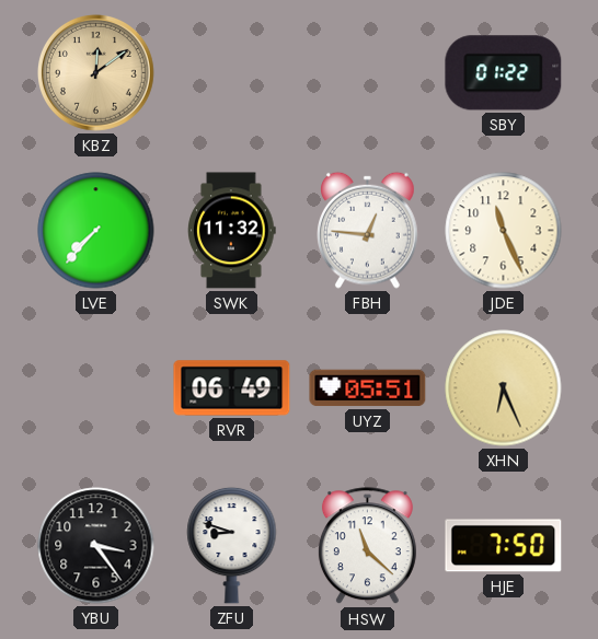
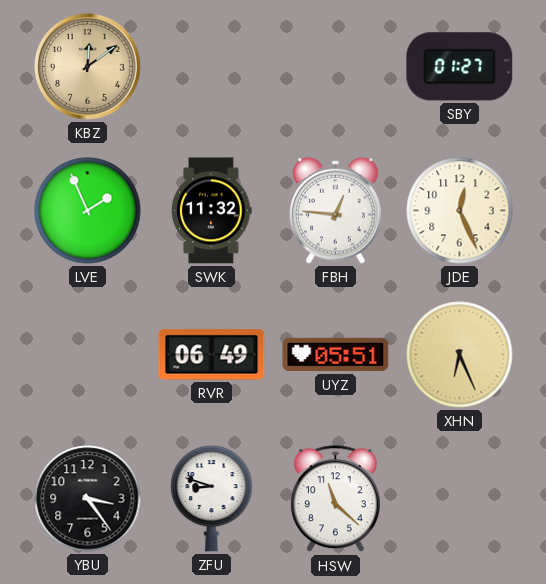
SBY: 01:22 -> 01:27
LVE: 7:37 -> 1:56
JDE: 11:26 -> 12:26
HJE: 7:50 -> none
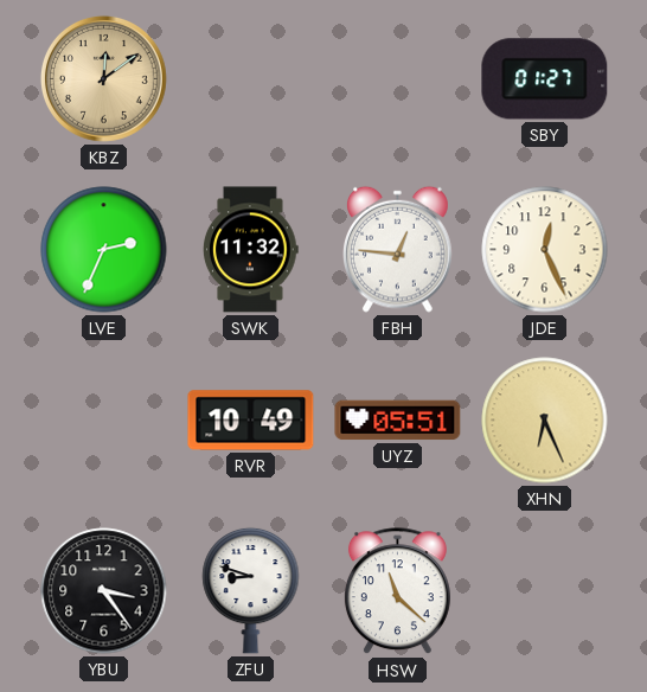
LVE: 1:56 -> 2:34
RVR: 06:49 -> 10:49
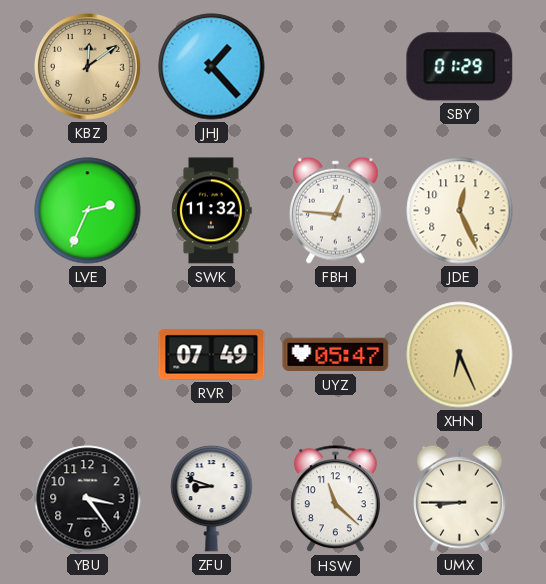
JHJ: none -> 1:23
SBY: 01:27 -> 01:29
RVR: 10:49 -> 07:49
UYZ: 05:51 -> 05:47
UMX: none -> 8:45
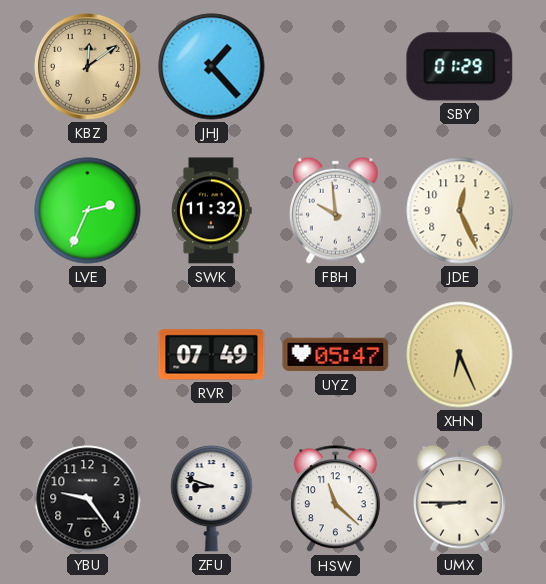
FBH: 12:46 -> 9:59
YBU: 3:24 -> 9:24
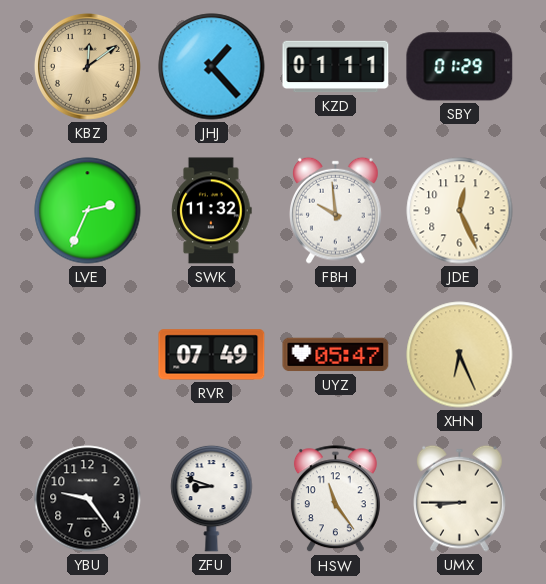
KZD: none -> 01:11
HSW: 11:22 -> 11:24
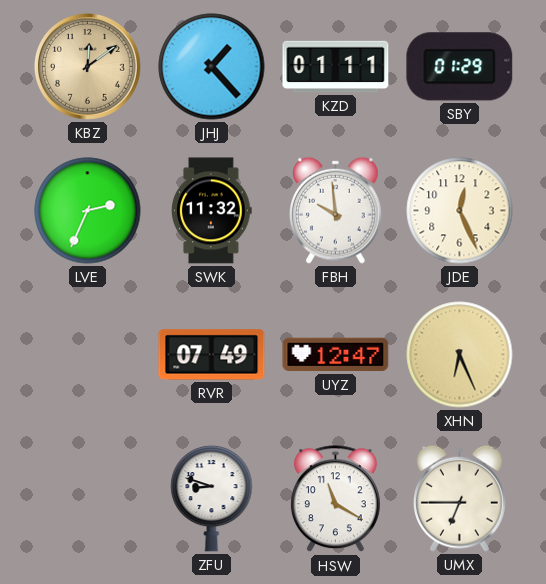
UYZ: 05:47 -> 12:47
YBU: 9:24 -> none
HSW: 11:24 -> 11:20
UMX: 8:45 -> 6:45
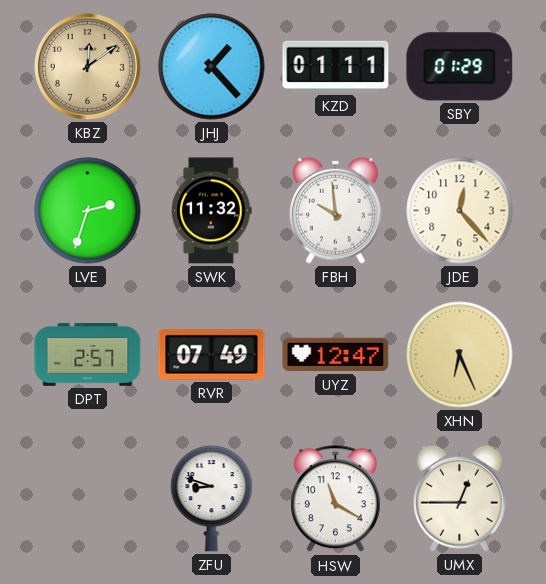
LVE: 2:34 -> 2:33
JDE: 12:26 -> 12:23
DPT: none -> 2:57
UMX: 6:45 -> 12:45
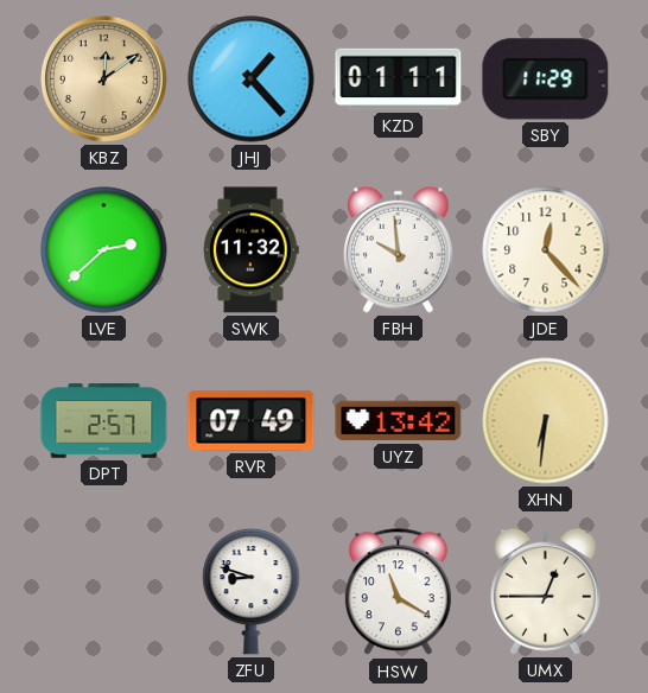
SBY: 01:29 -> 11:29
LVE: 2:33 -> 2:38
UYZ: 12:47 -> 13:42
XHN: 6:26 -> 6:31
